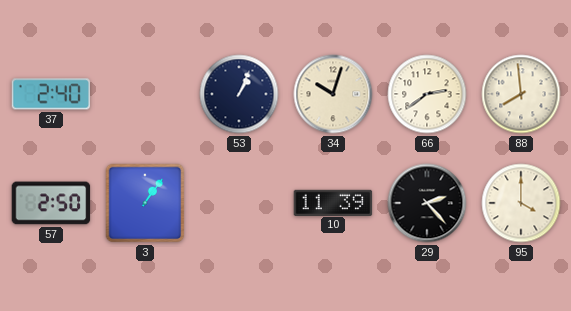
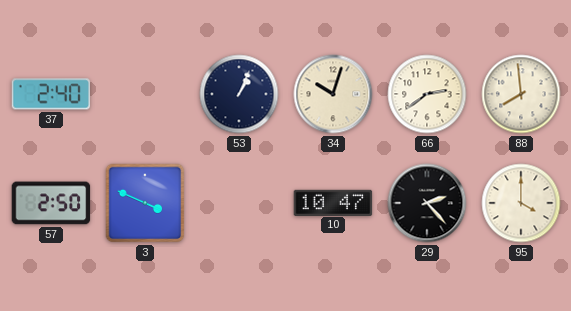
3: 1:06 -> 3:49
10: 11:39 -> 10:47
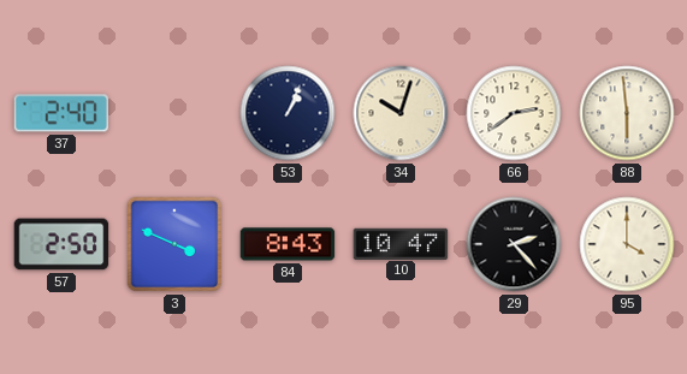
88: 7:59 -> 5:59
84: none -> 8:43
